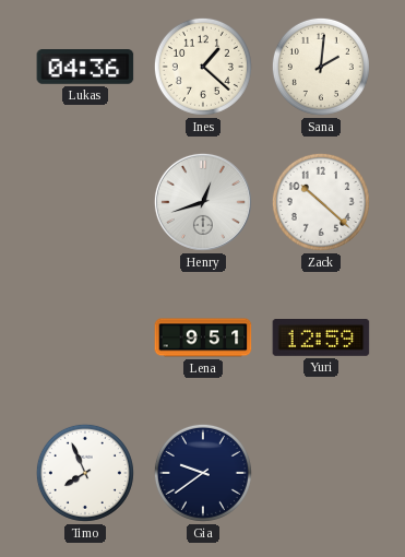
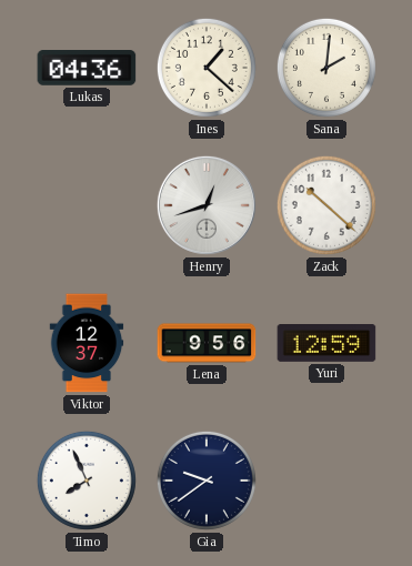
Viktor: none -> 12:37
Lena: 9:51 -> 9:56
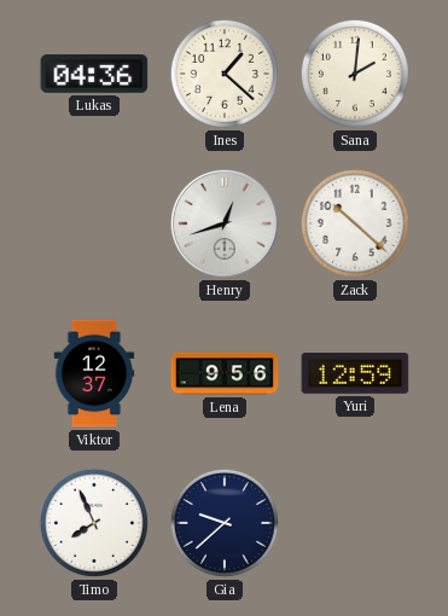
Gia: 9:39 -> 9:38
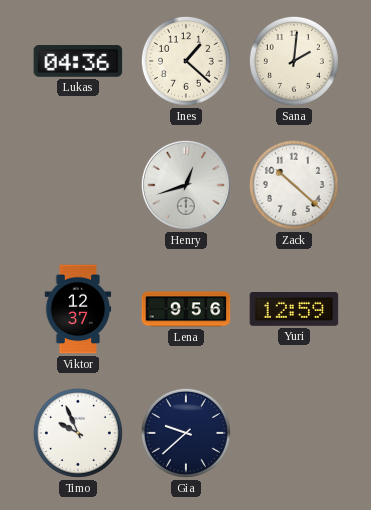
Timo: 7:56 -> 9:56
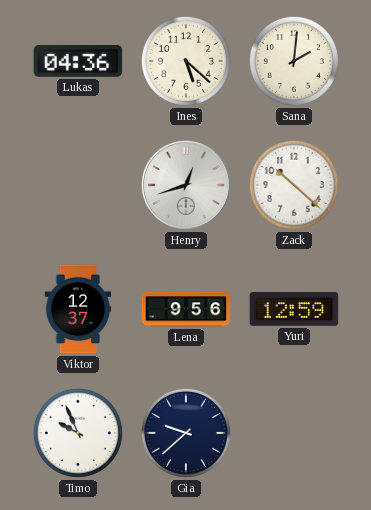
Ines: 1:22 -> 5:22
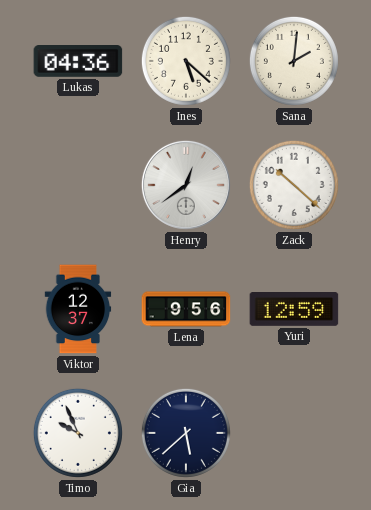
Henry: 12:42 -> 12:39
Gia: 9:38 -> 5:38
